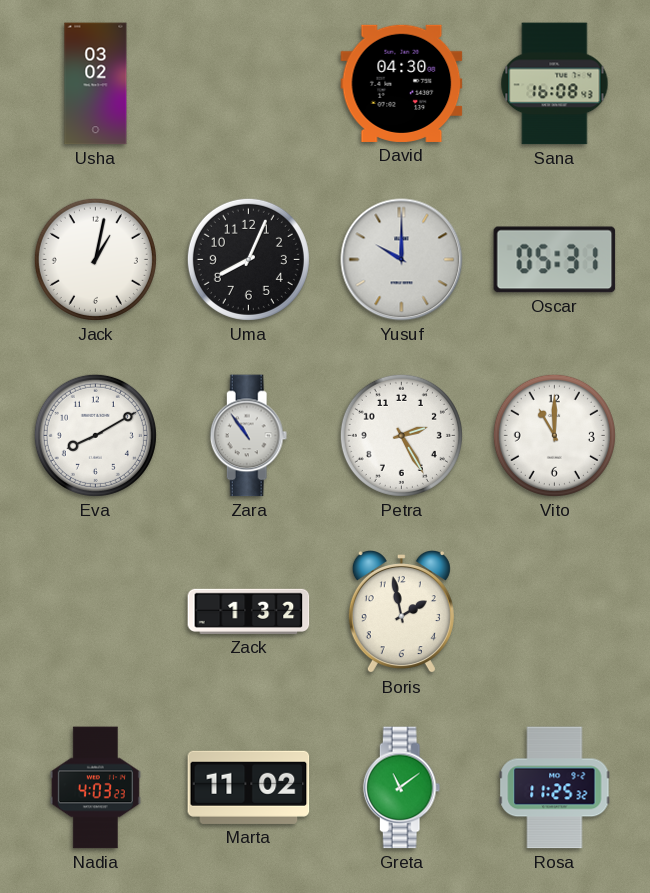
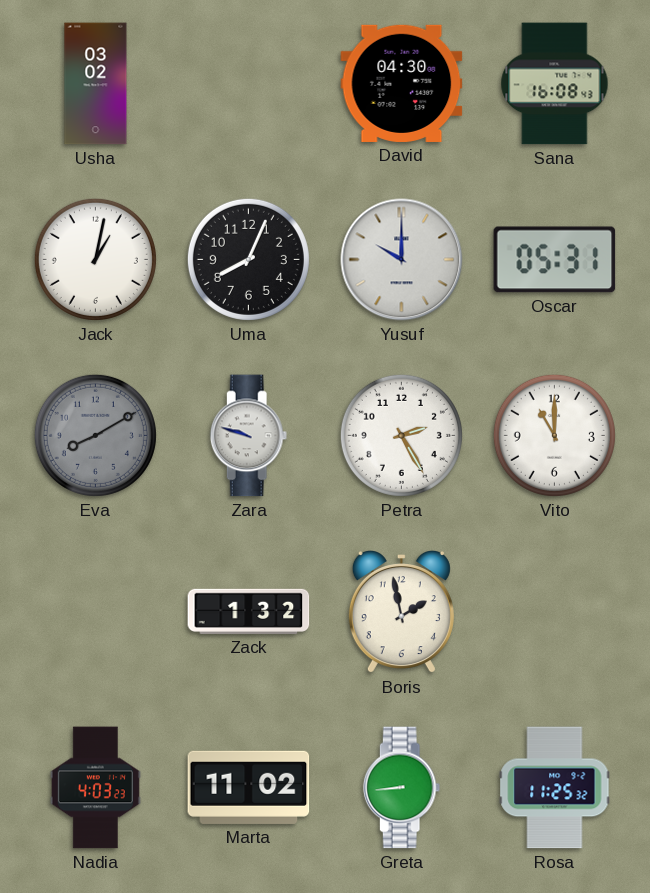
Eva dial: white -> grey
Zara: 10:54 -> 9:48
Greta: 11:09 -> 8:44
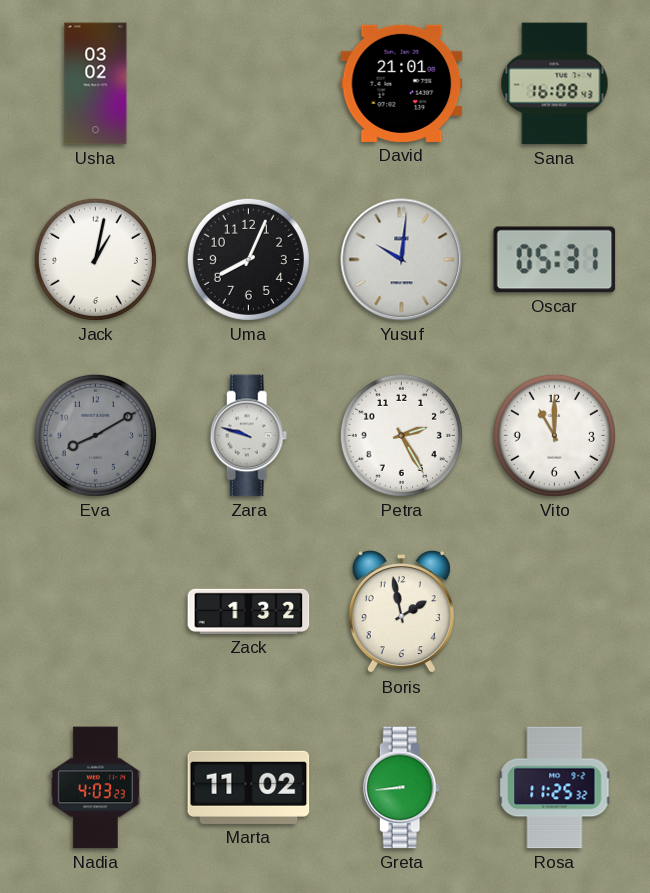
David: 04:30 -> 21:01
Yusuf: 10:00 -> 10:01
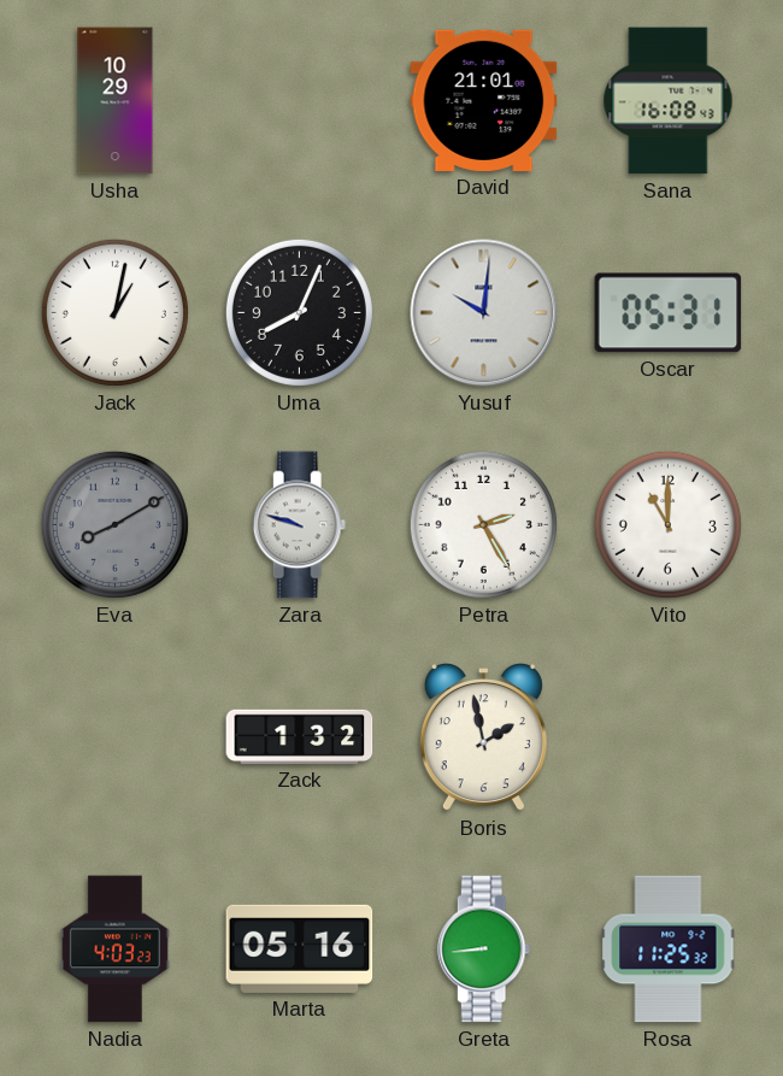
Usha: 03:02 -> 10:29
Marta: 11:02 -> 05:16
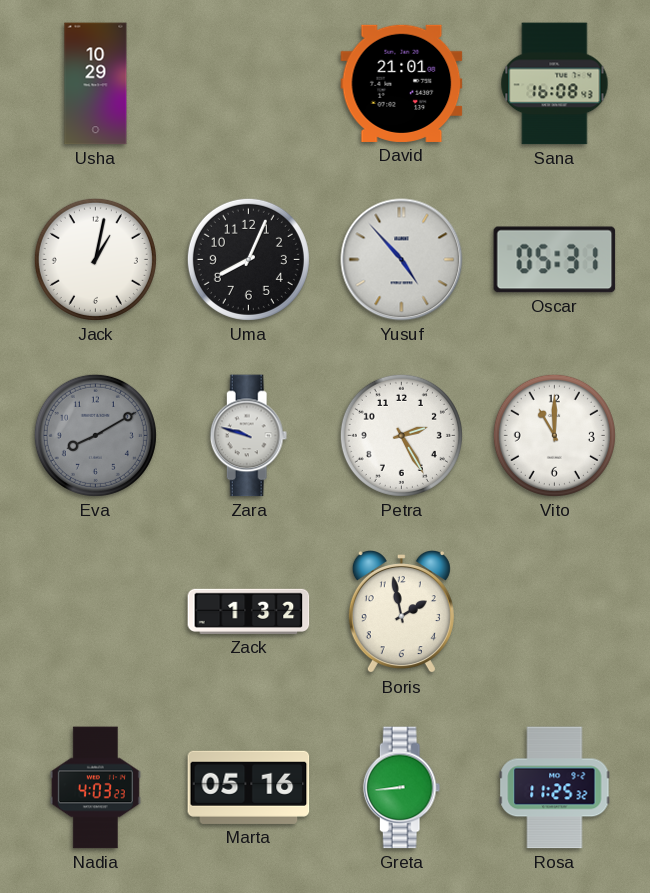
Yusuf: 10:01 -> 4:53
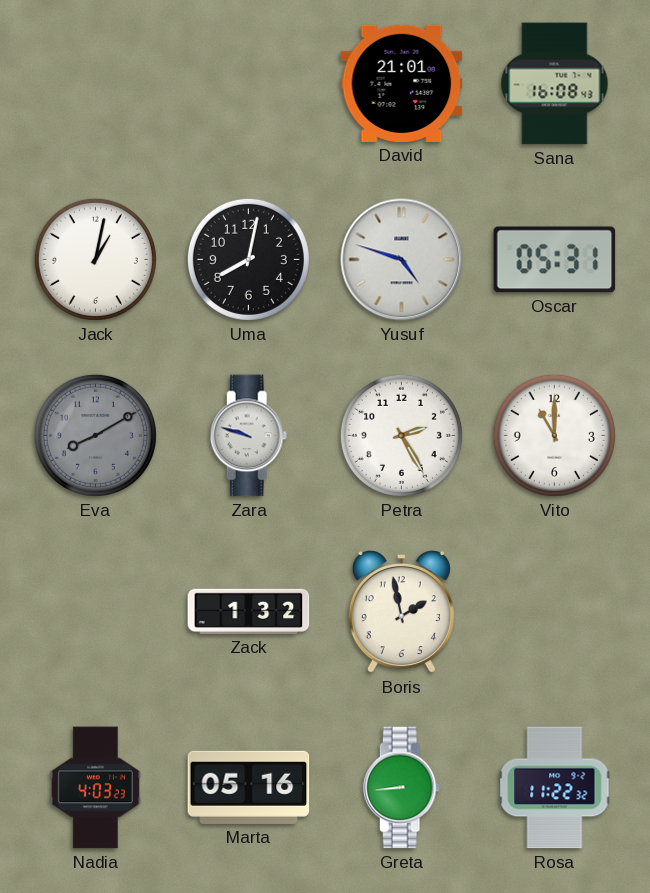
Usha: 10:29 -> none
Uma: 8:04 -> 8:02
Yusuf: 4:53 -> 4:48
Rosa: 11:25 -> 11:22
